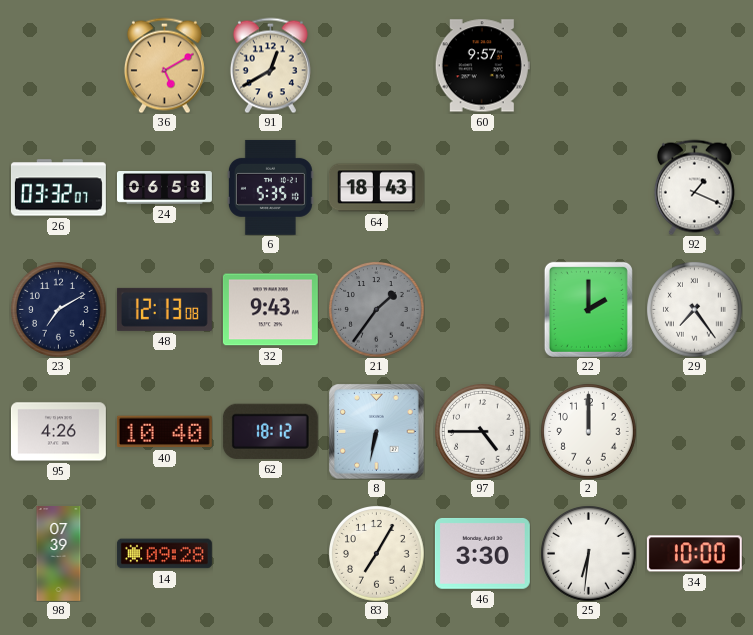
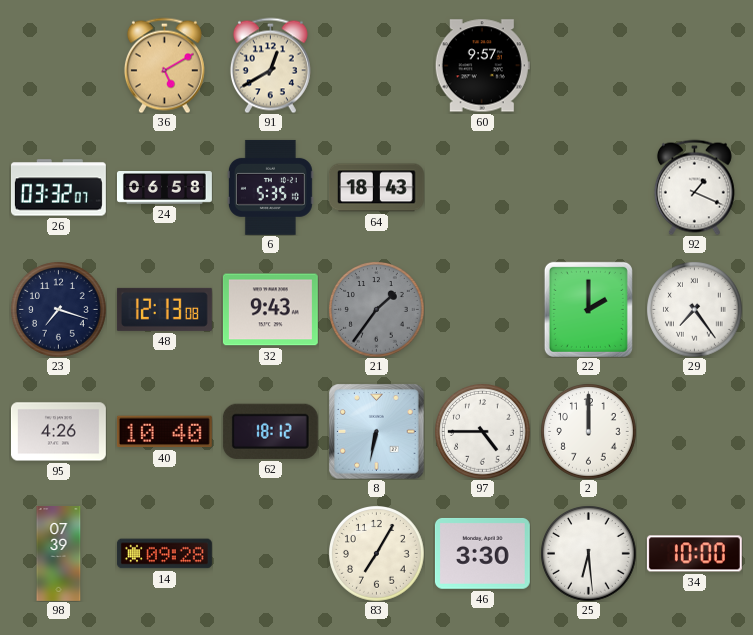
23: 7:10 -> 7:18
25: 6:31 -> 6:29
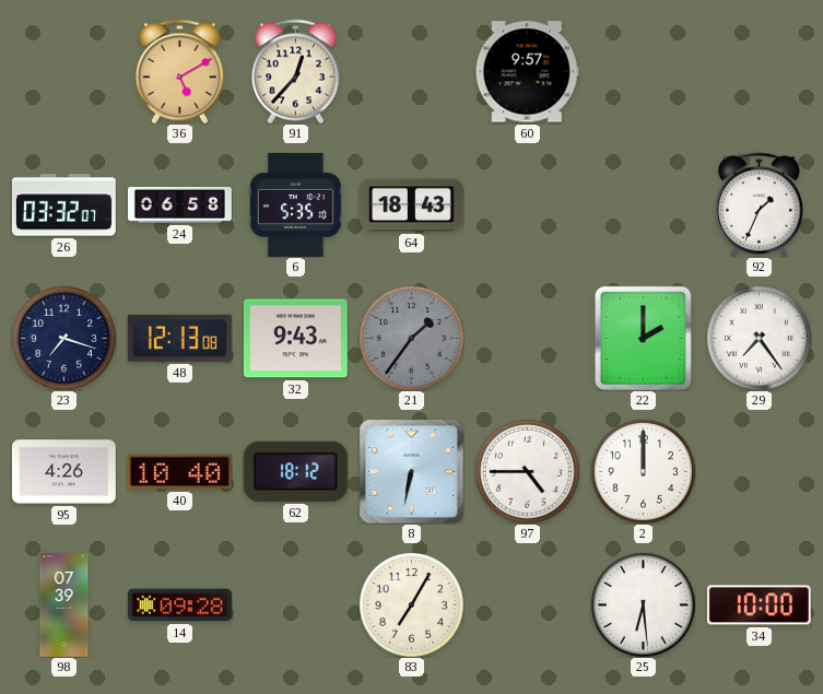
91: 12:40 -> 12:37
92: 1:19 -> 1:34
46: 3:30 -> none
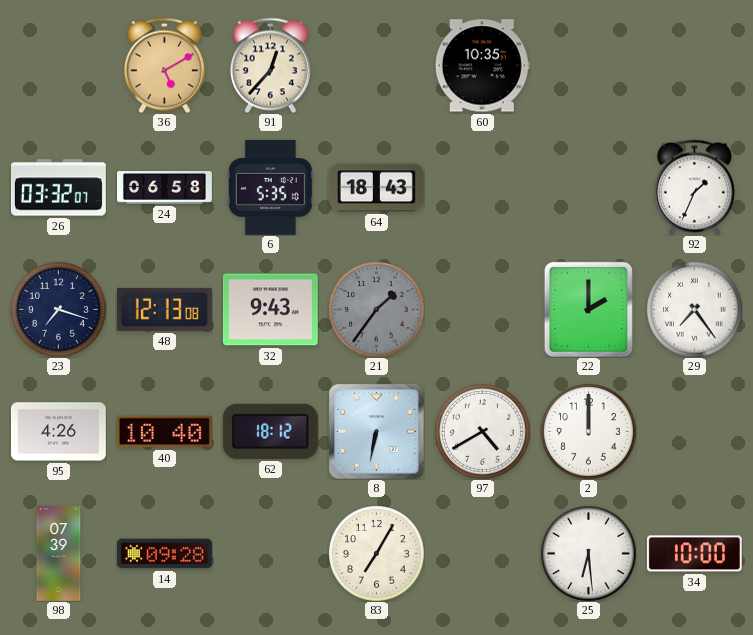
60: 9:57 -> 10:35
97: 4:45 -> 4:40
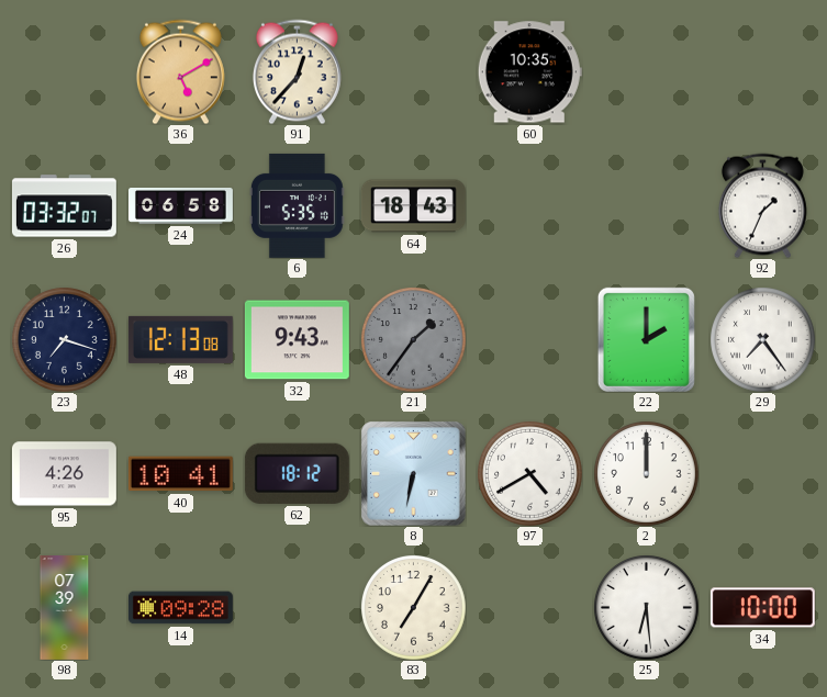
40: 10:40 -> 10:41
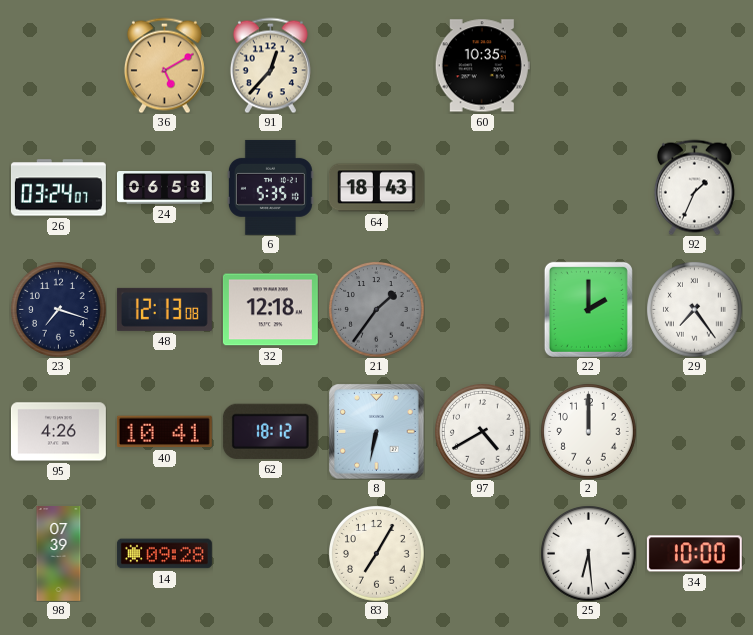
26: 03:32 -> 03:24
32: 9:43 -> 12:18
